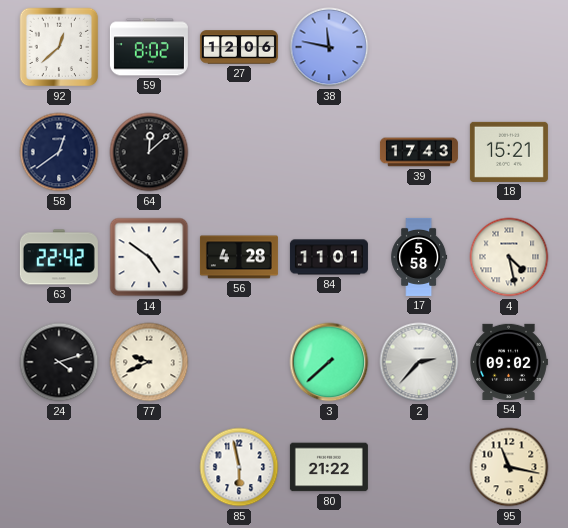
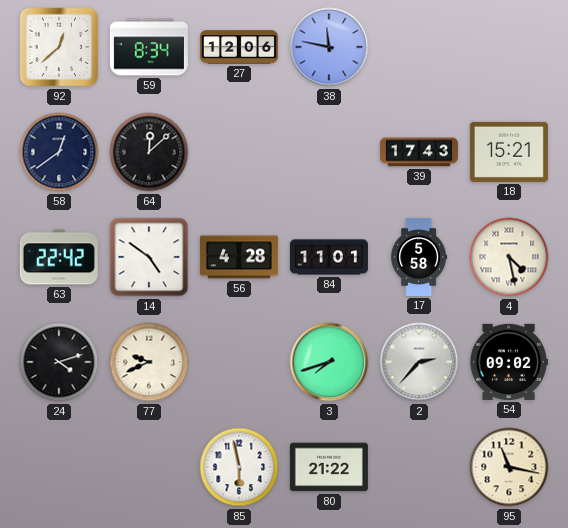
59: 8:02 -> 8:34
3: 7:38 -> 7:42
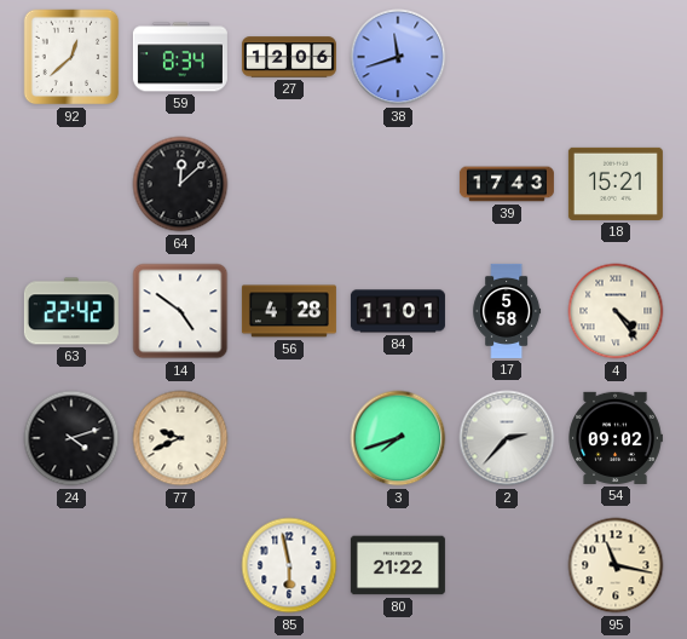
38: 11:47 -> 11:42
58: 12:39 -> none
4: 4:28 -> 4:24
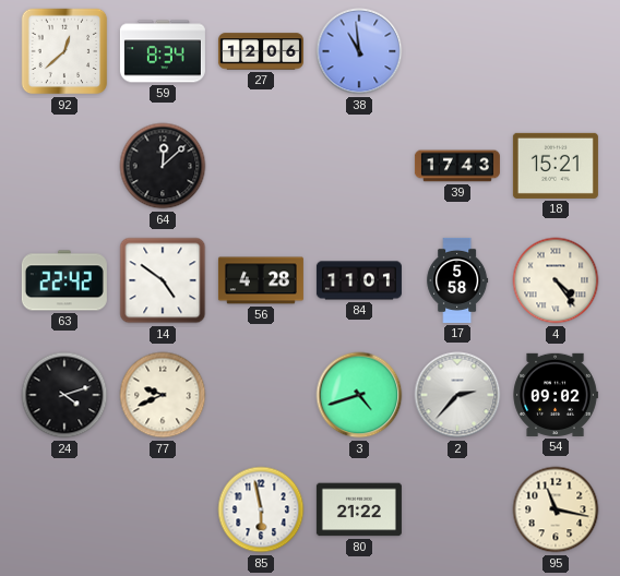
38: 11:42 -> 10:59
3: 7:42 -> 4:42
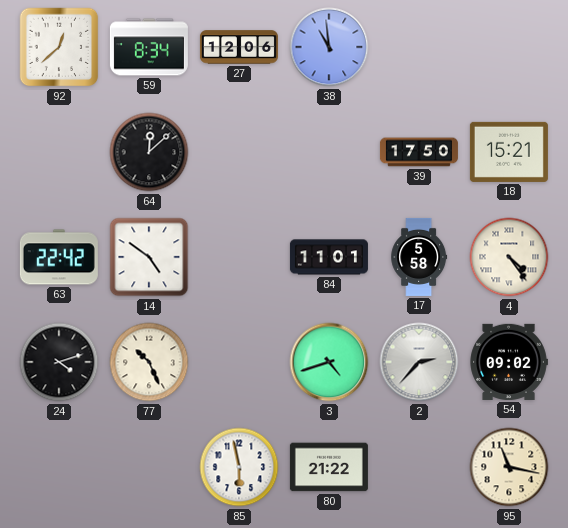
39: 17:43 -> 17:50
56: 4:28 -> none
77: 9:41 -> 10:26
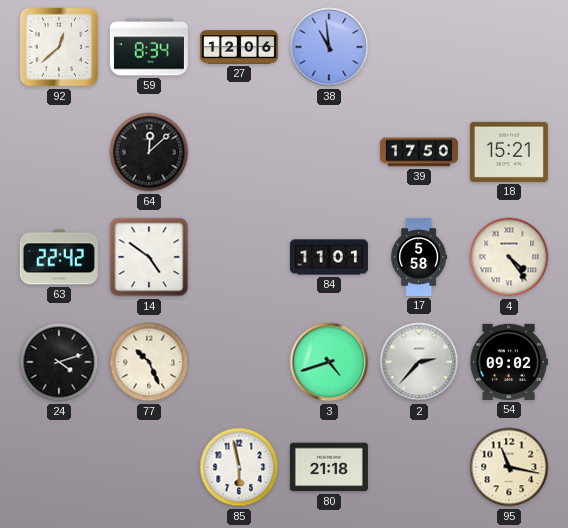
80: 21:22 -> 21:18
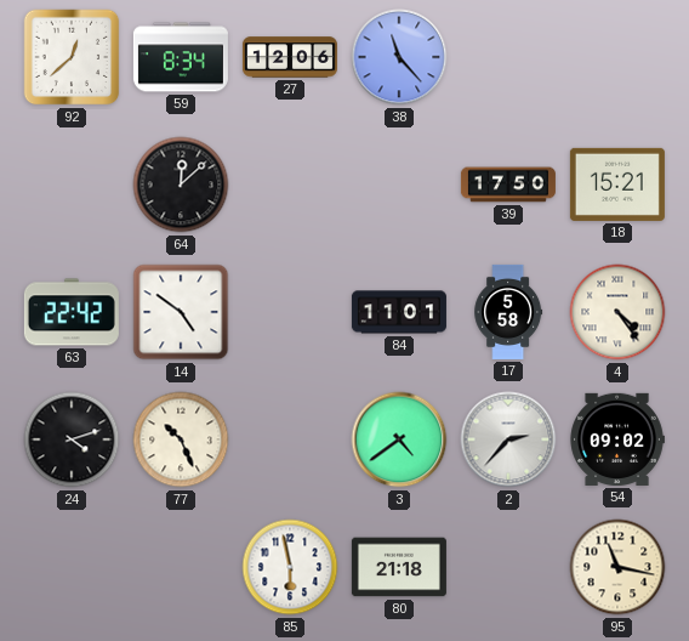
38: 10:59 -> 11:23
3: 4:42 -> 4:39
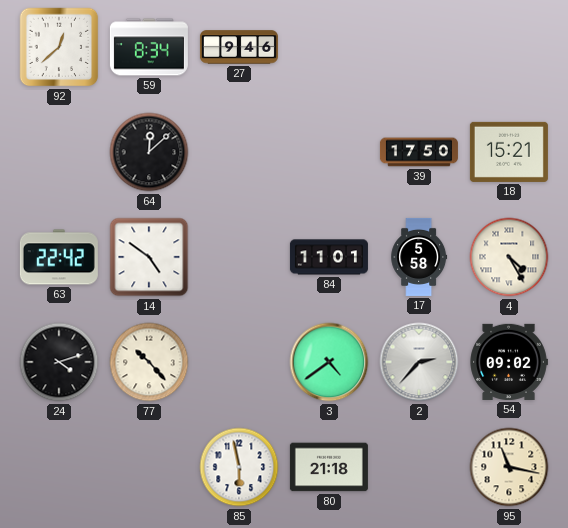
27: 12:06 -> 9:46
38: 11:23 -> none
4: 4:24 -> 4:25
77: 10:26 -> 10:23
